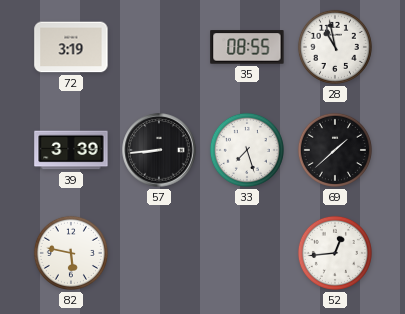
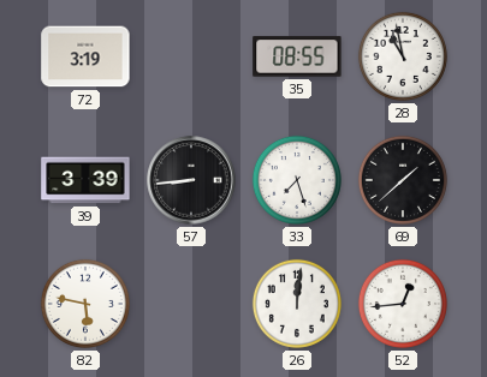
26: none -> 12:01
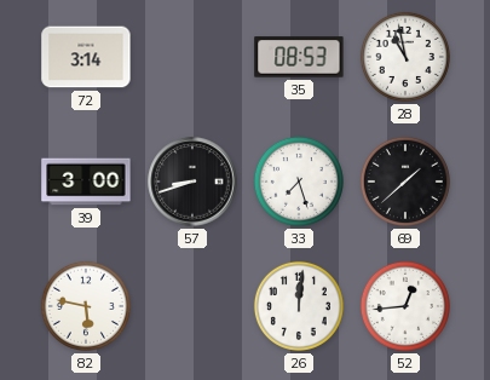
72: 3:19 -> 3:14
35: 08:55 -> 08:53
39: 3:39 -> 3:00
57: 8:44 -> 8:42
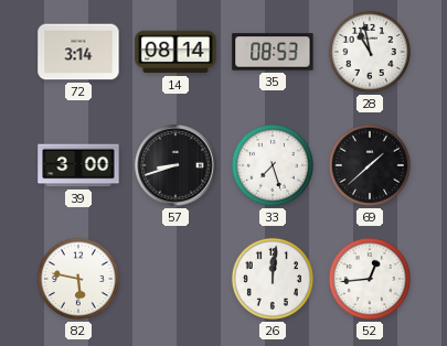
14: none -> 08:14
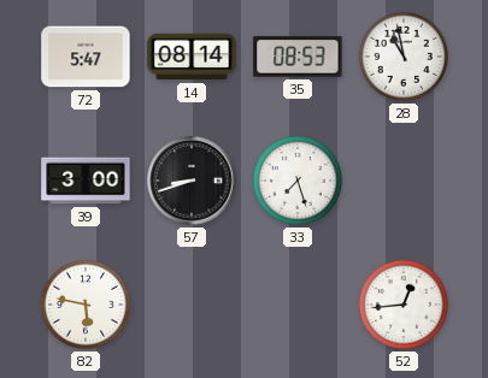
72: 3:14 -> 5:47
69: 1:38 -> none
26: 12:01 -> none
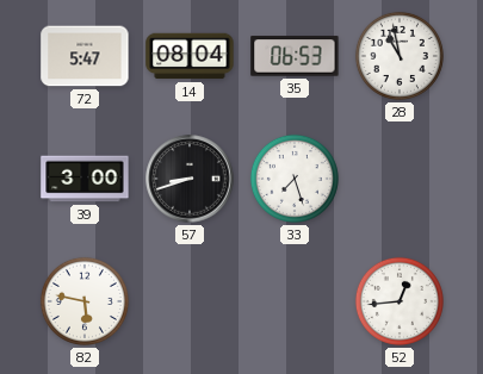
14: 08:14 -> 08:04
35: 08:53 -> 06:53
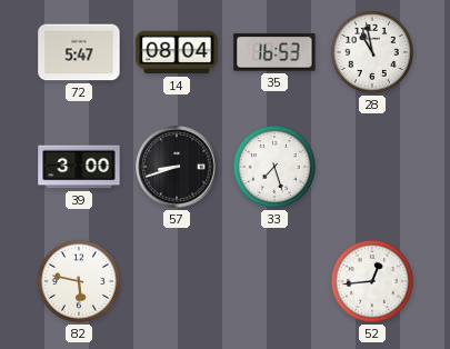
35: 06:53 -> 16:53
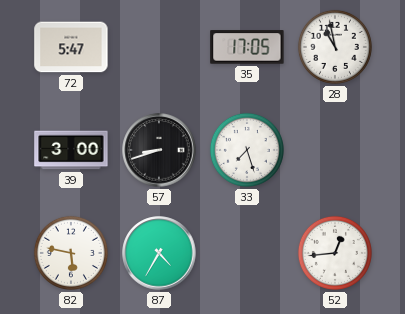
14: 08:04 -> none
35: 16:53 -> 17:05
87: none -> 4:35
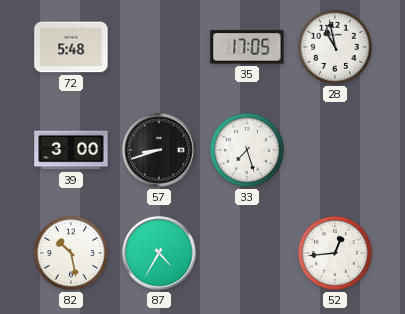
72: 5:47 -> 5:48
82: 5:47 -> 10:28
